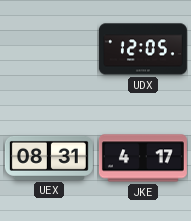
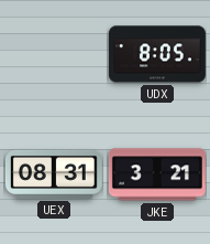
UDX: 12:05 -> 8:05
JKE: 4:17 -> 3:21
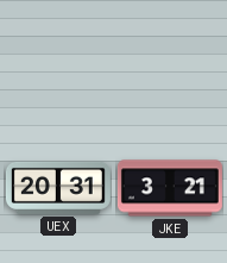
UDX: 8:05 -> none
UEX: 08:31 -> 20:31
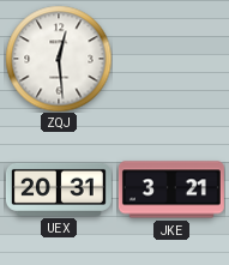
ZQJ: none -> 12:29
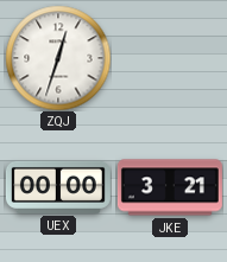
ZQJ: 12:29 -> 12:33
UEX: 20:31 -> 00:00
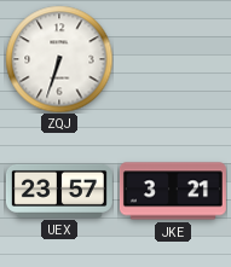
ZQJ: 12:33 -> 6:33
UEX: 00:00 -> 23:57
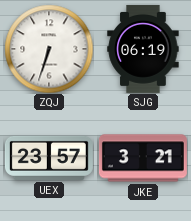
SJG: none -> 06:19
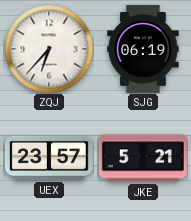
ZQJ: 6:33 -> 6:37
JKE: 3:21 -> 5:21
